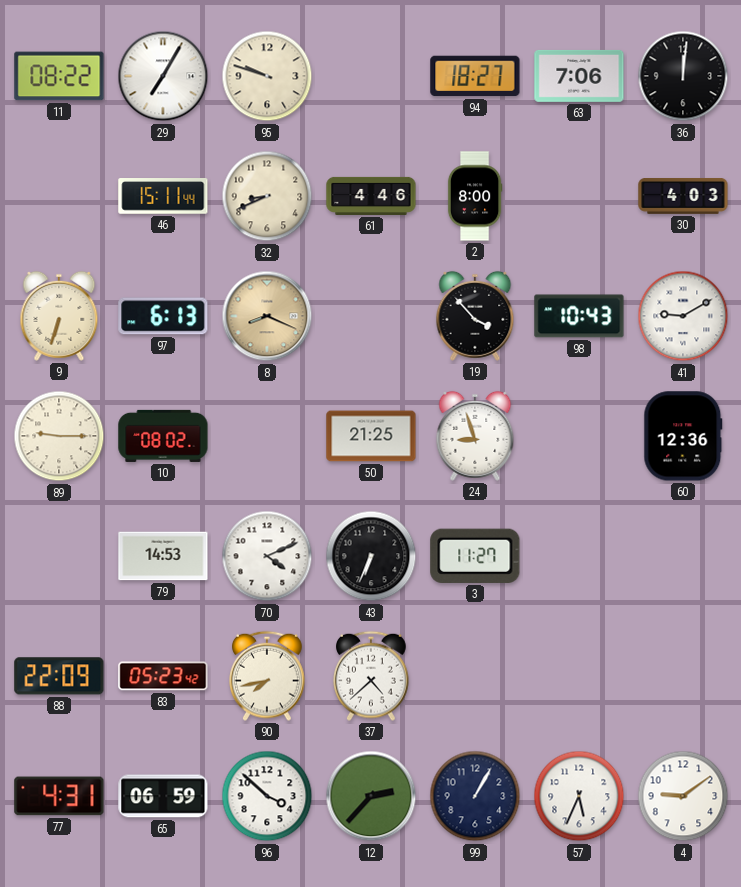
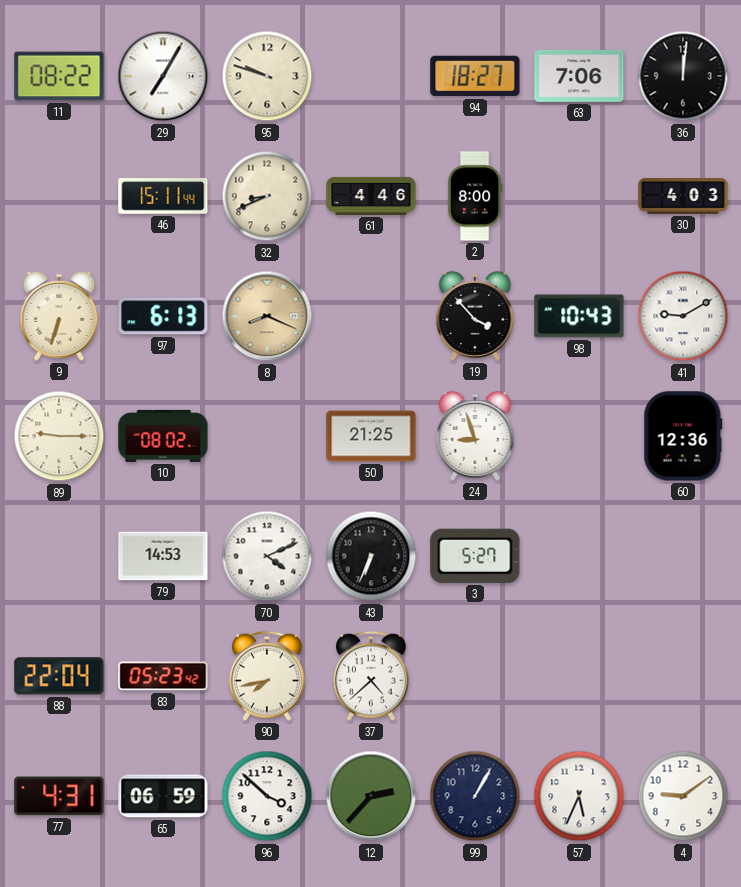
3: 11:27 -> 5:27
88: 22:09 -> 22:04
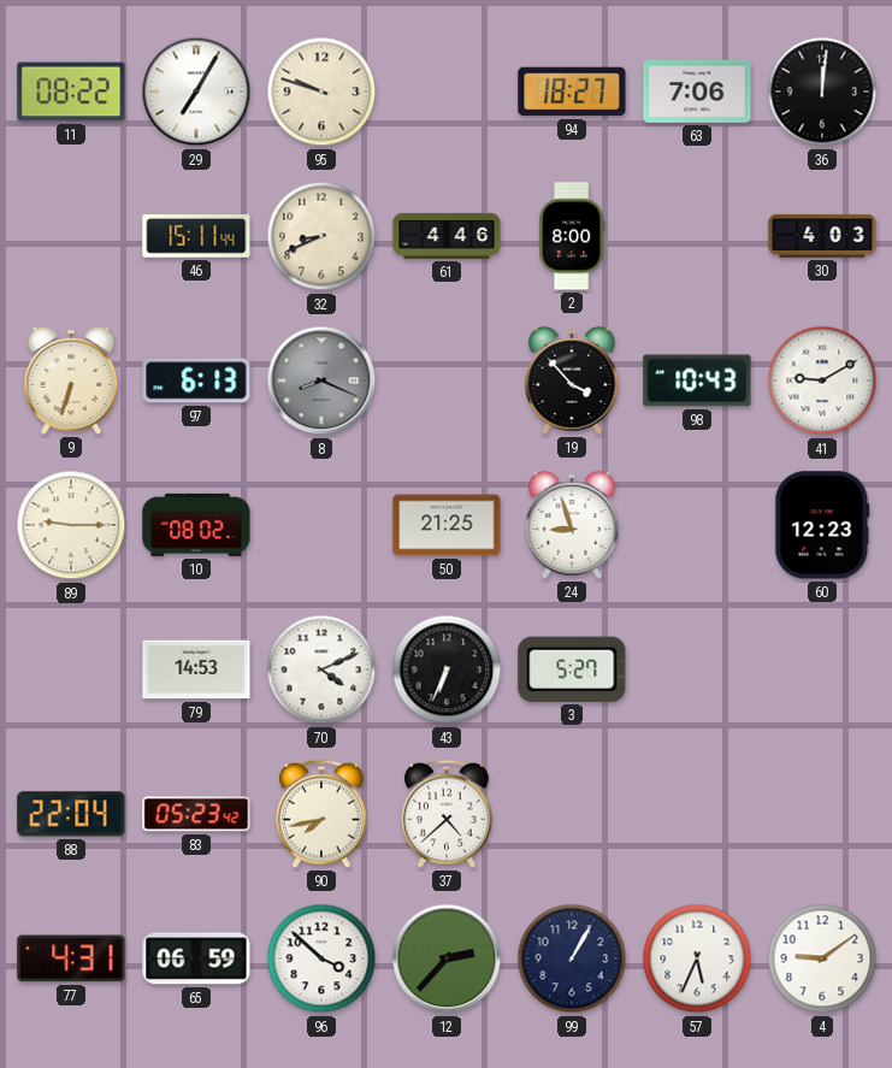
8 dial: champagne -> grey
60: 12:36 -> 12:23
